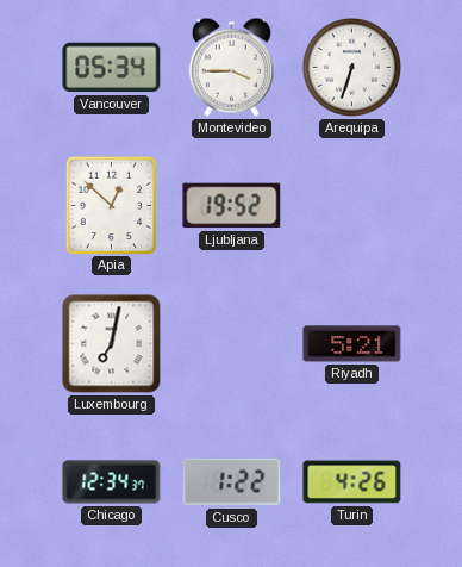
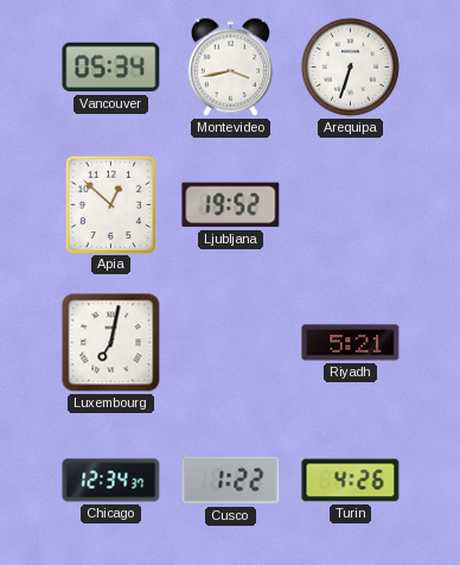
Montevideo: 3:45 -> 3:43
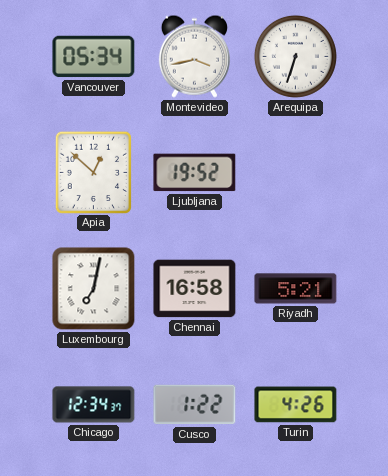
Chennai: none -> 16:58
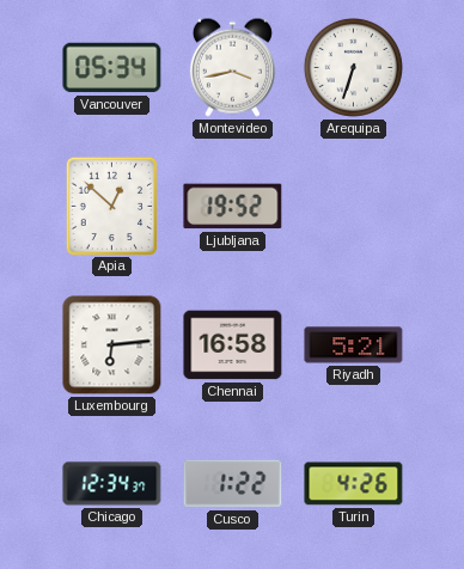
Luxembourg: 7:02 -> 6:14
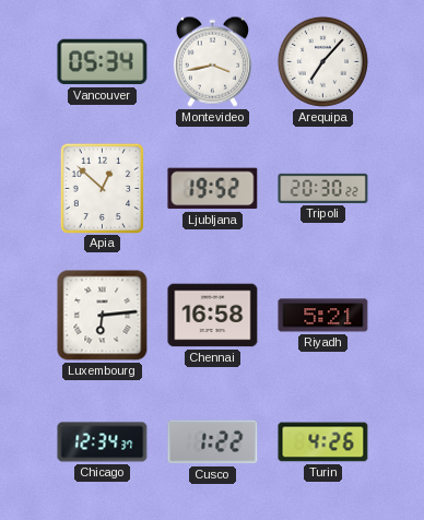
Arequipa: 6:33 -> 7:07
Tripoli: none -> 20:30
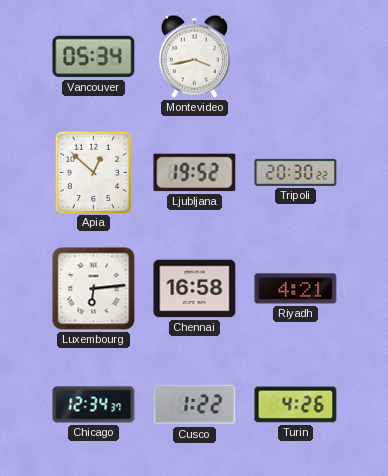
Arequipa: 7:07 -> none
Riyadh: 5:21 -> 4:21
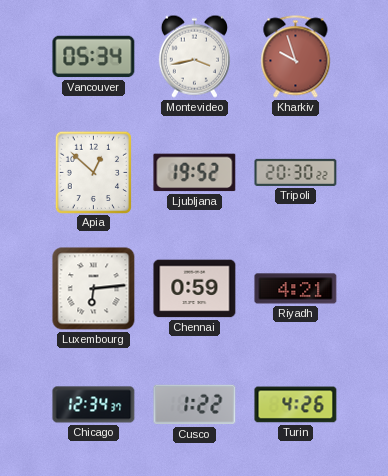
Kharkiv: none -> 9:57
Chennai: 16:58 -> 0:59
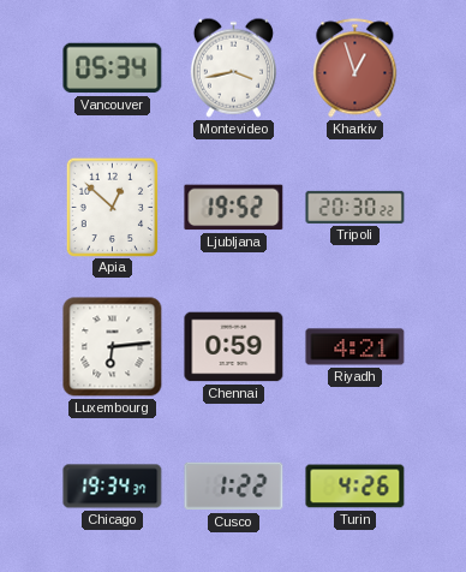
Kharkiv: 9:57 -> 12:57
Chicago: 12:34 -> 19:34
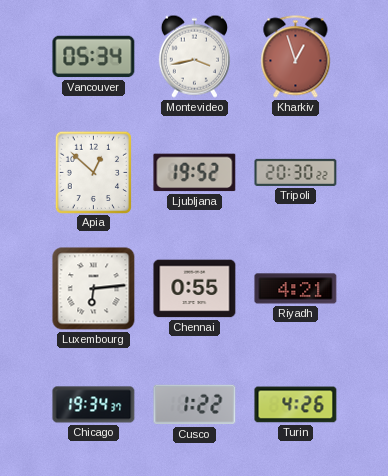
Chennai: 0:59 -> 0:55
